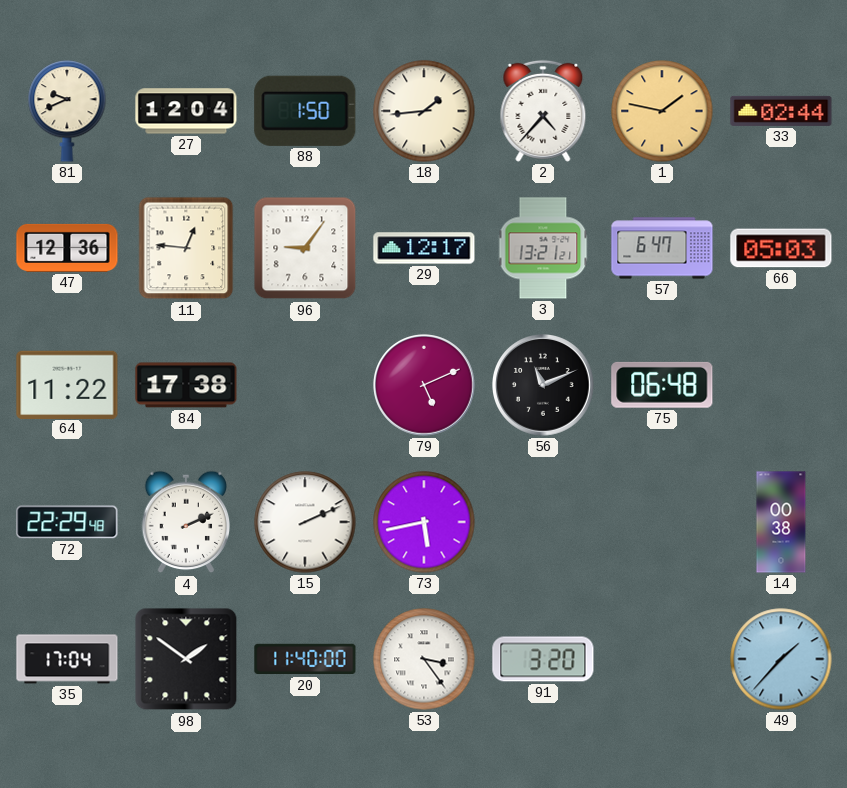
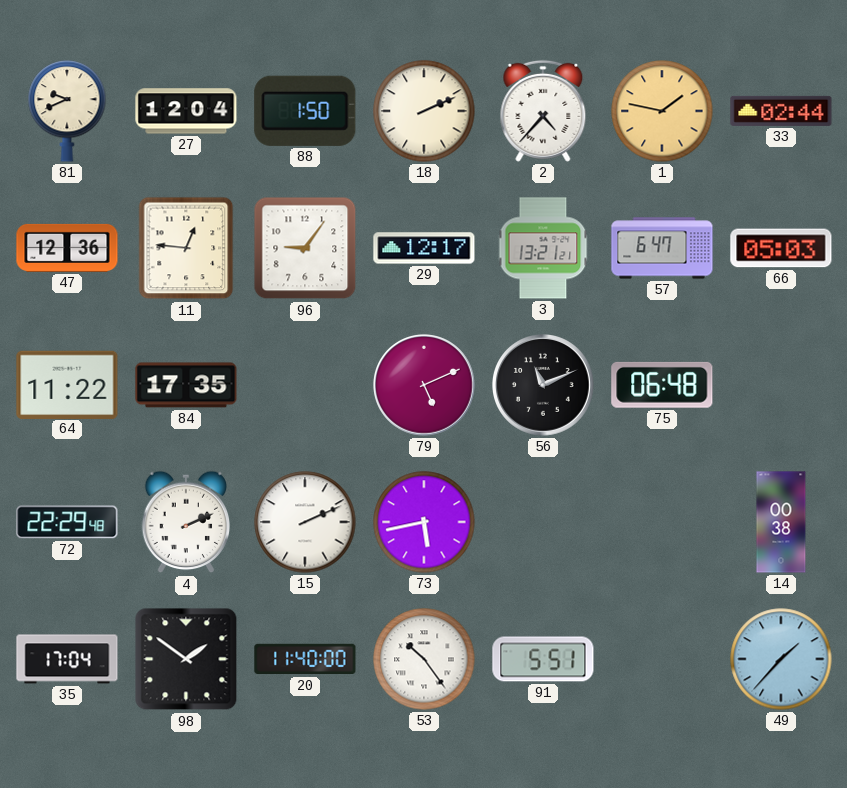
18: 1:44 -> 2:11
84: 17:38 -> 17:35
53: 3:24 -> 10:24
91: 3:20 -> 5:51
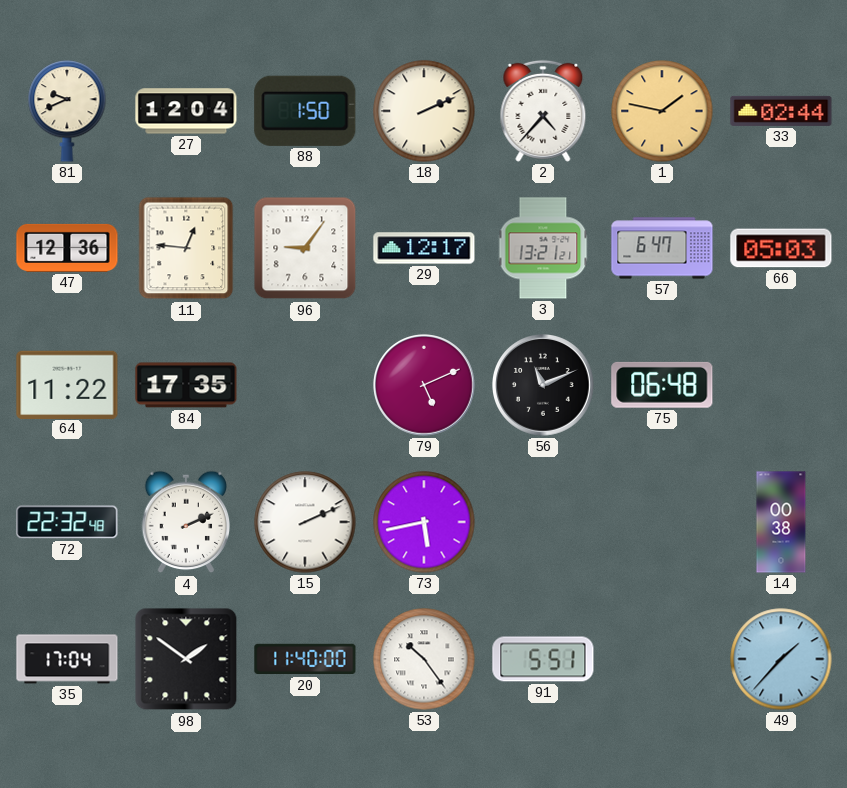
72: 22:29 -> 22:32
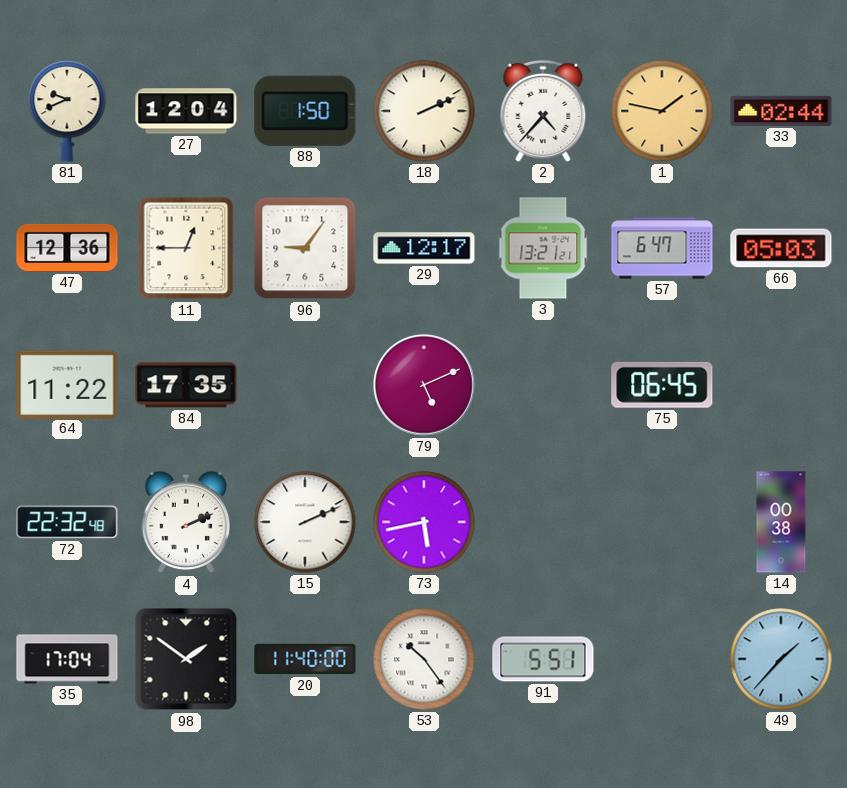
11: 12:46 -> 12:45
56: 11:11 -> none
75: 06:48 -> 06:45
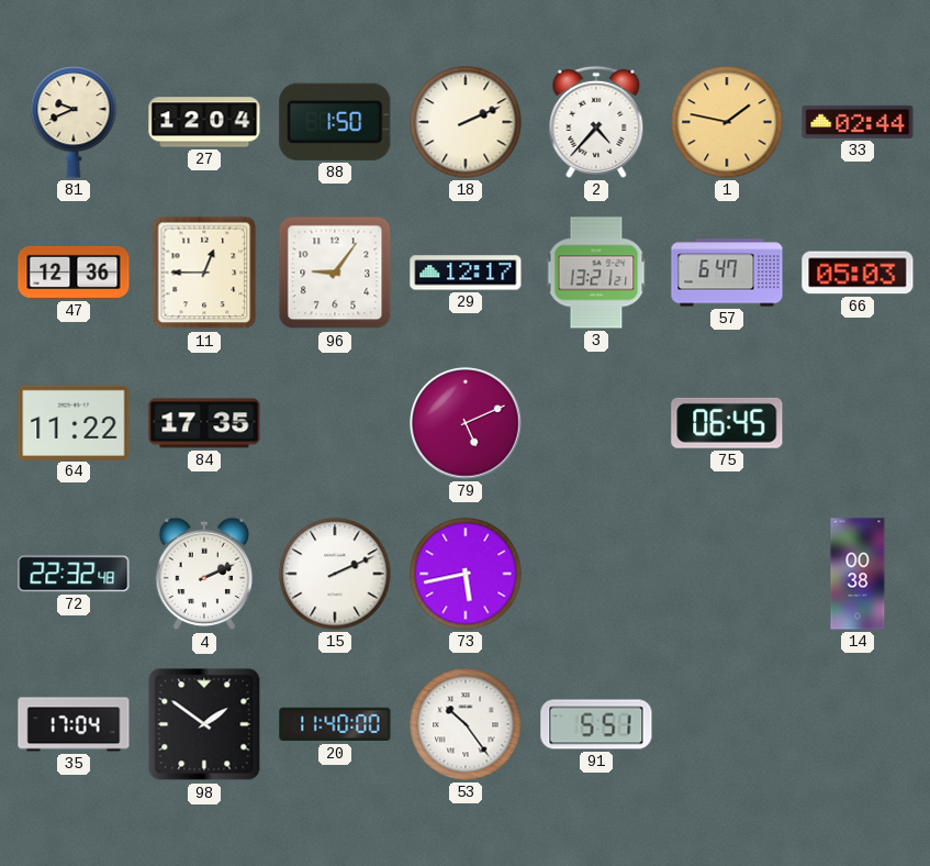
49: 1:37 -> none
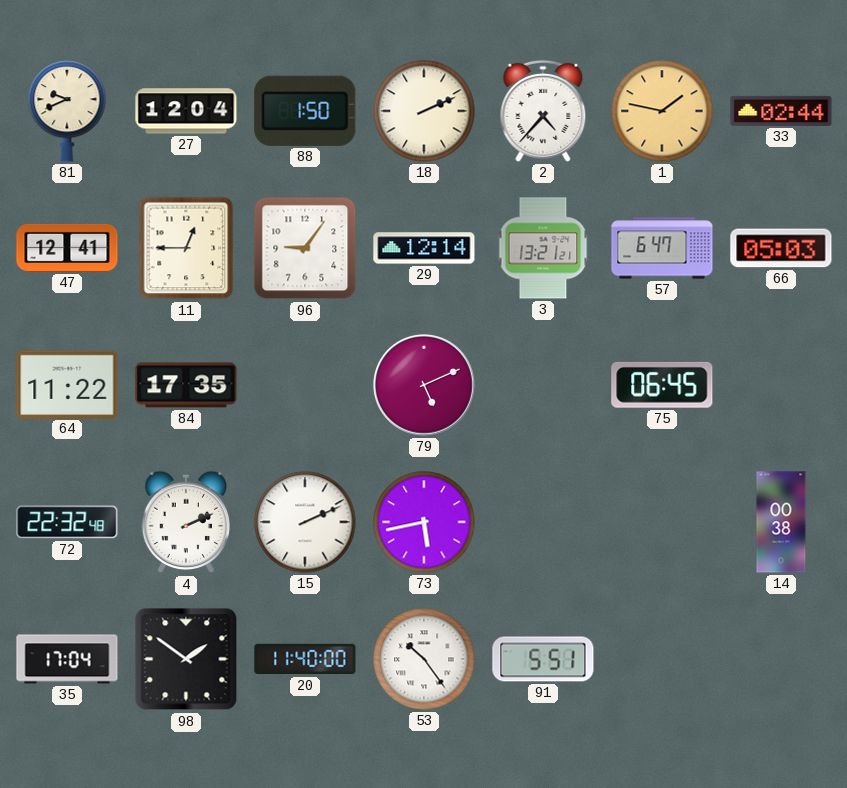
47: 12:36 -> 12:41
29: 12:17 -> 12:14
